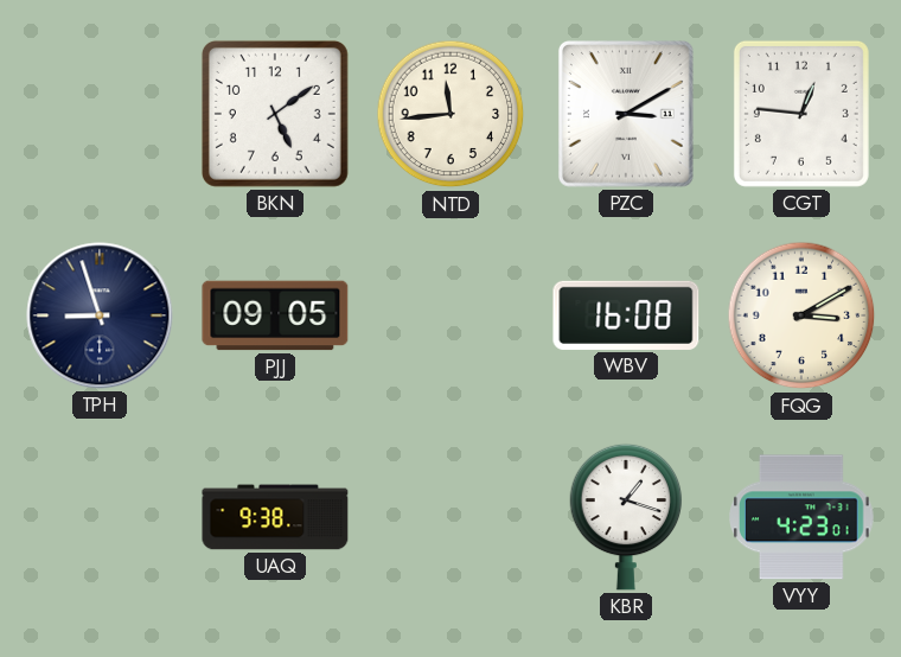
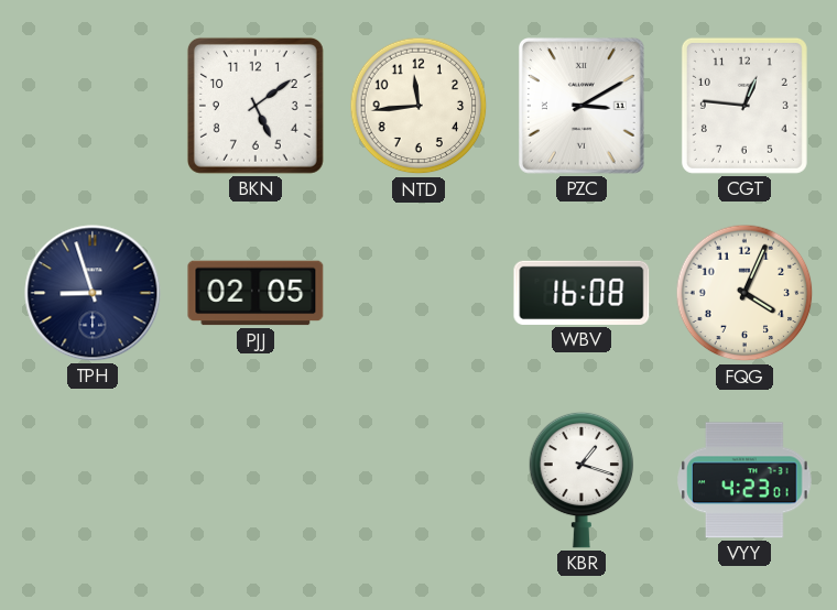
PJJ: 09:05 -> 02:05
FQG: 3:10 -> 4:04
UAQ: 9:38 -> none
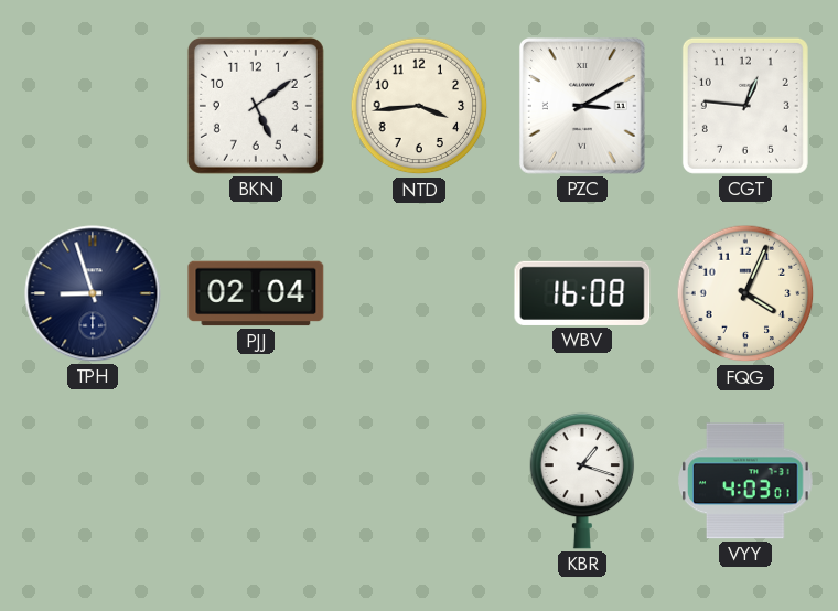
NTD: 11:44 -> 3:44
PJJ: 02:05 -> 02:04
VYY: 4:23 -> 4:03
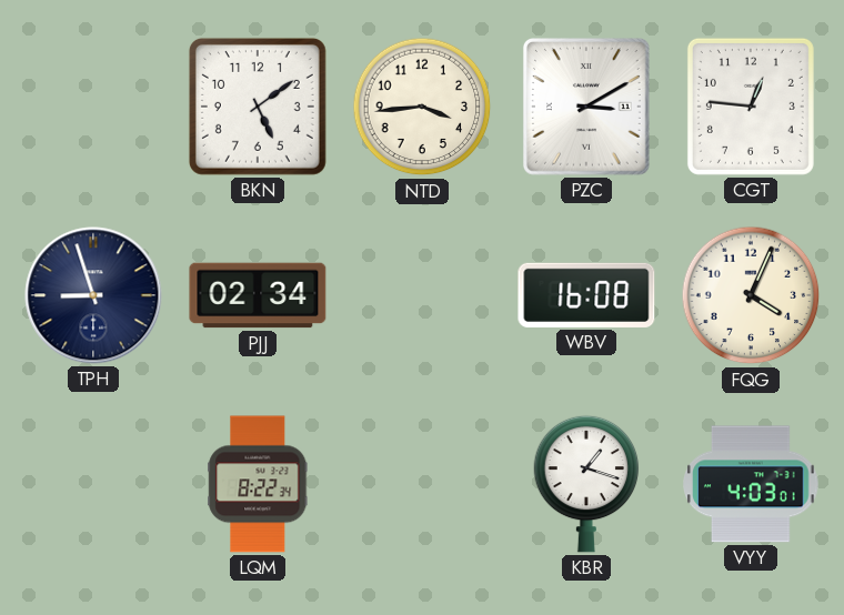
PJJ: 02:04 -> 02:34
LQM: none -> 8:22
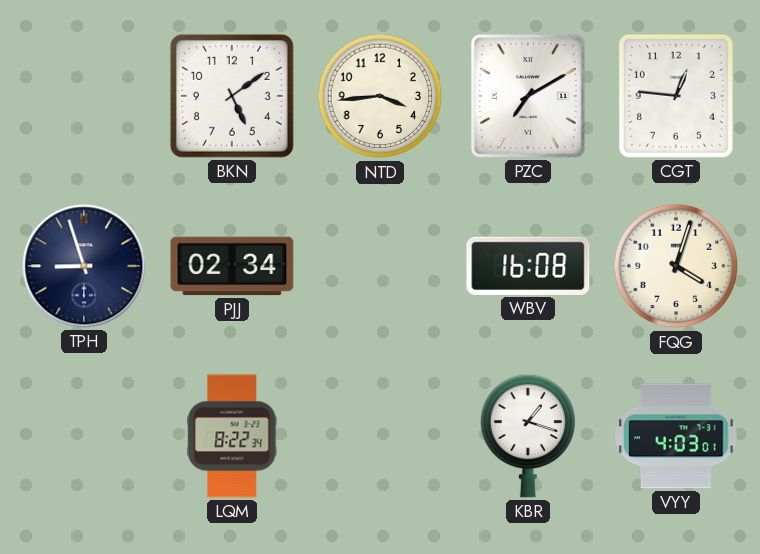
PZC: 3:10 -> 7:10
FQG: 4:04 -> 4:03
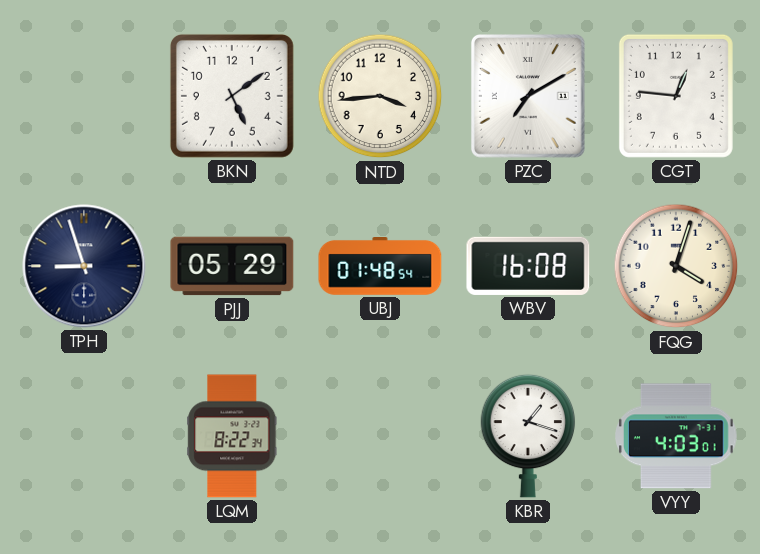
PJJ: 02:34 -> 05:29
UBJ: none -> 01:48
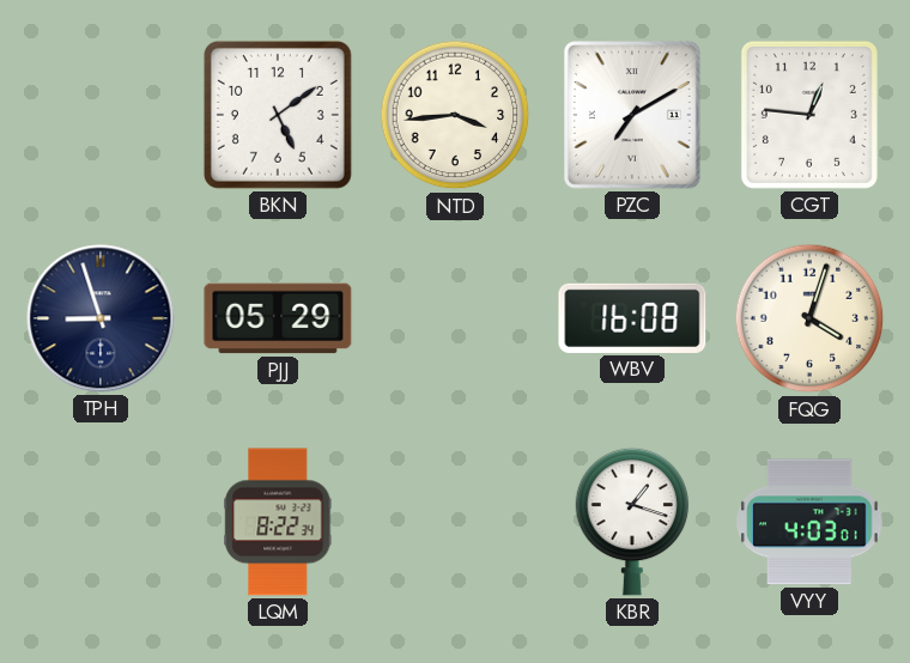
UBJ: 01:48 -> none
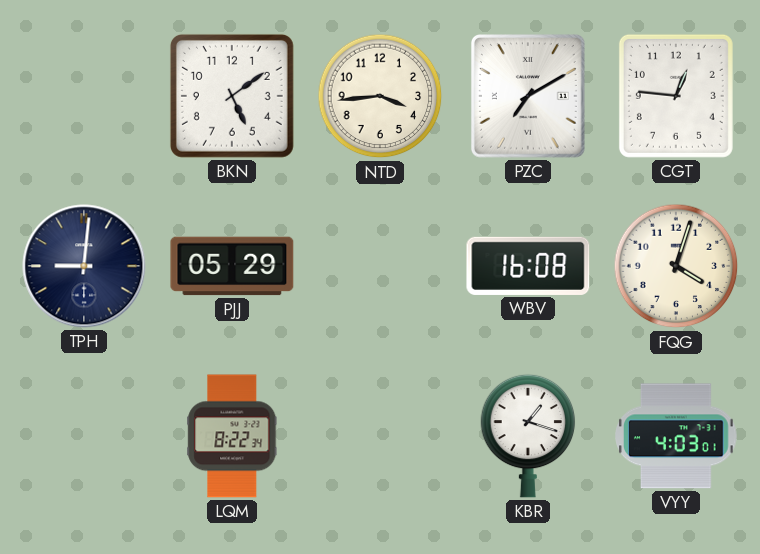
TPH: 8:57 -> 9:01
